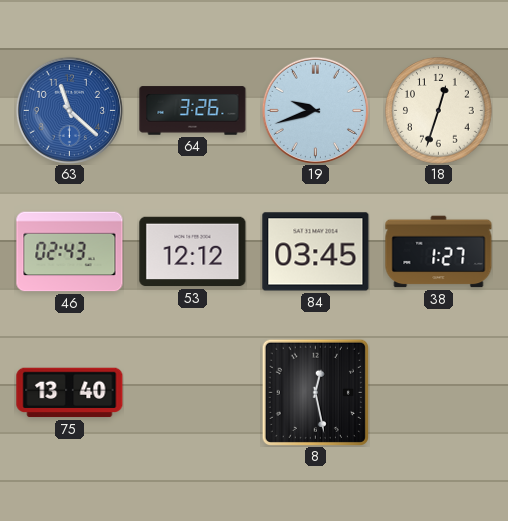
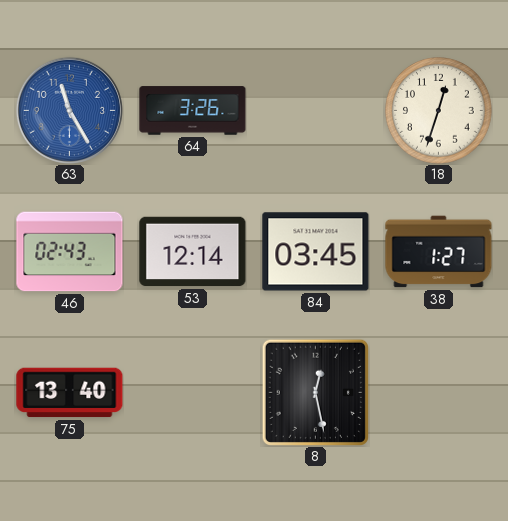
63: 11:22 -> 11:25
19: 9:42 -> none
53: 12:12 -> 12:14
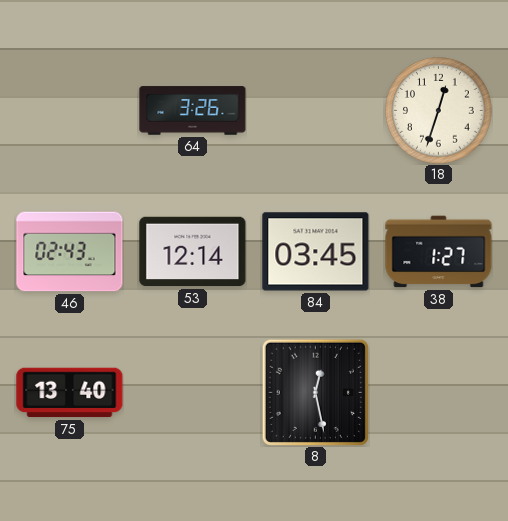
63: 11:25 -> none
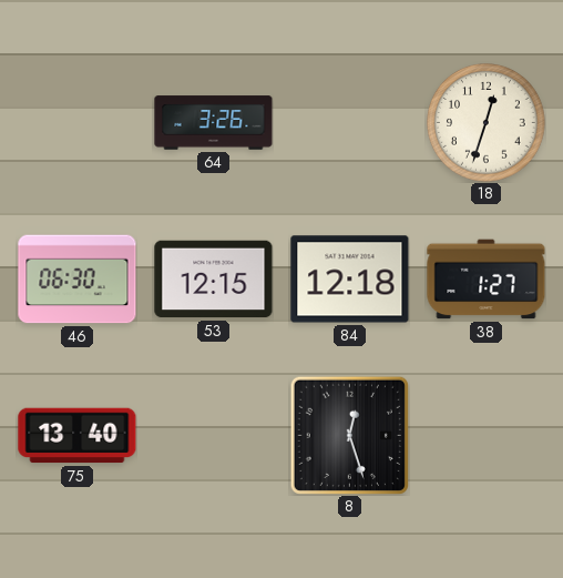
46: 02:43 -> 06:30
53: 12:14 -> 12:15
84: 03:45 -> 12:18
8: 12:28 -> 12:27
